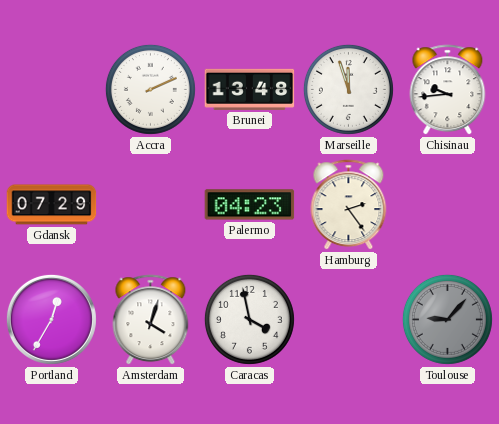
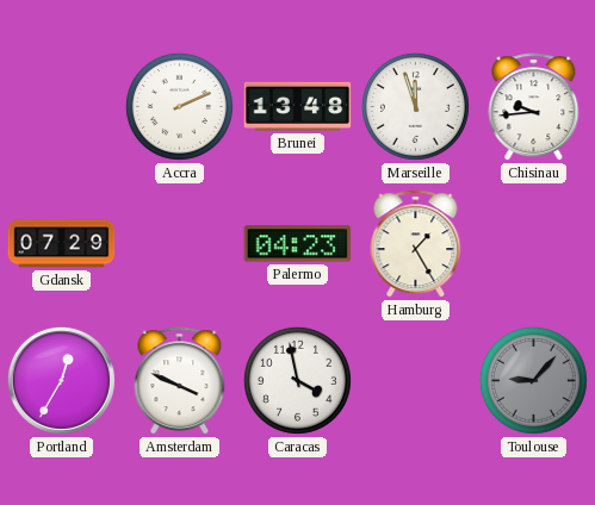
Hamburg: 2:24 -> 1:25
Amsterdam: 4:03 -> 3:49
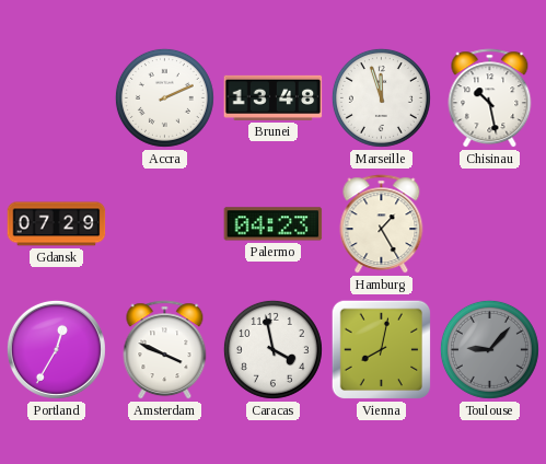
Chisinau: 9:44 -> 10:28
Vienna: none -> 8:02
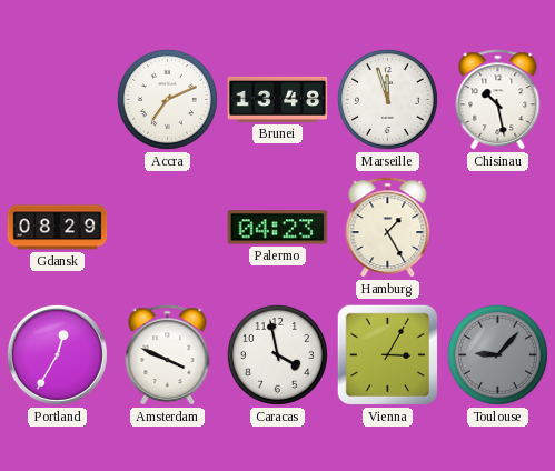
Accra: 2:11 -> 7:11
Gdansk: 07:29 -> 08:29
Vienna: 8:02 -> 3:05
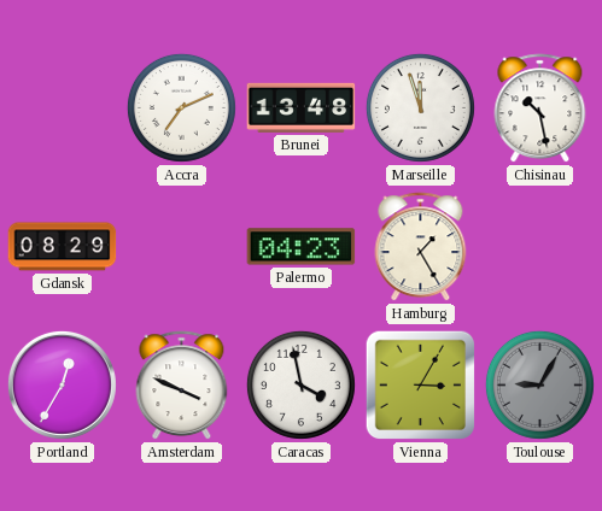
Toulouse: 9:07 -> 9:05
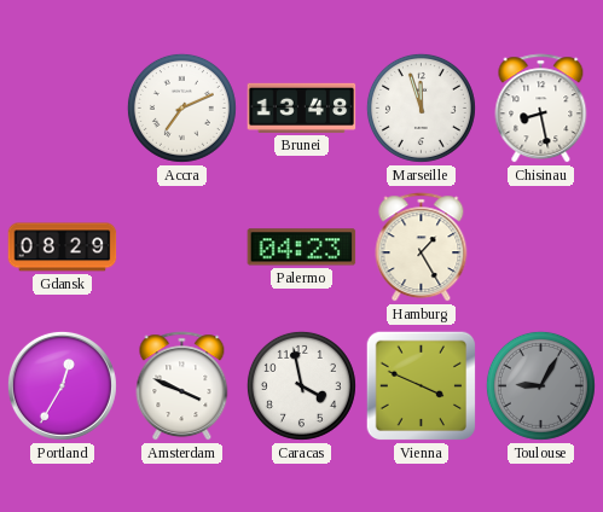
Chisinau: 10:28 -> 8:28
Vienna: 3:05 -> 3:49
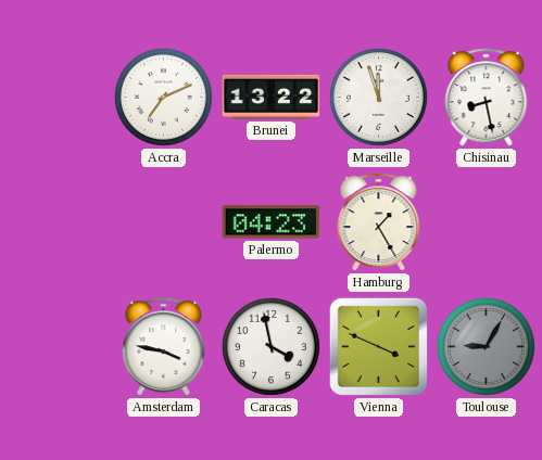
Brunei: 13:48 -> 13:22
Gdansk: 08:29 -> none
Portland: 12:35 -> none
Amsterdam: 3:49 -> 3:47
